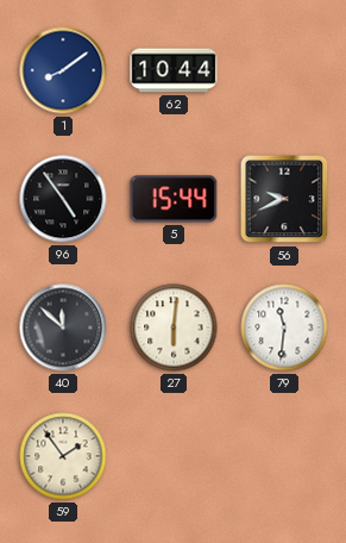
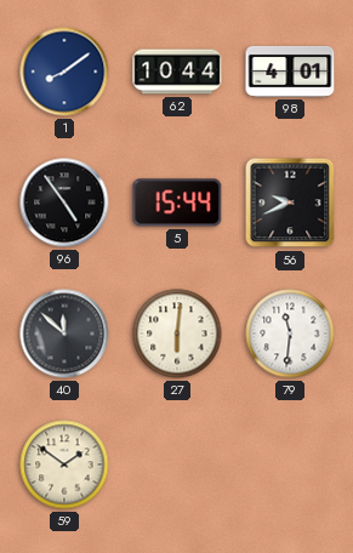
98: none -> 4:01
59: 1:54 -> 1:51
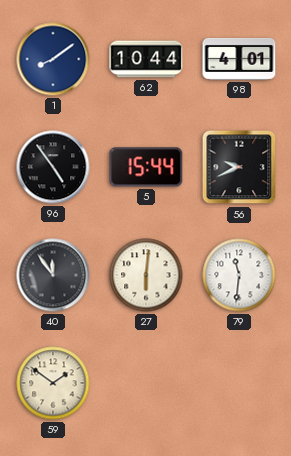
40: 11:52 -> 11:54
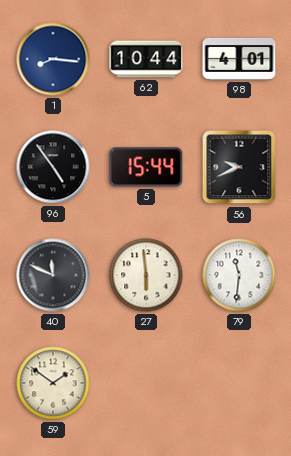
1: 8:09 -> 8:16
40: 11:54 -> 11:49
27: 6:01 -> 5:59
